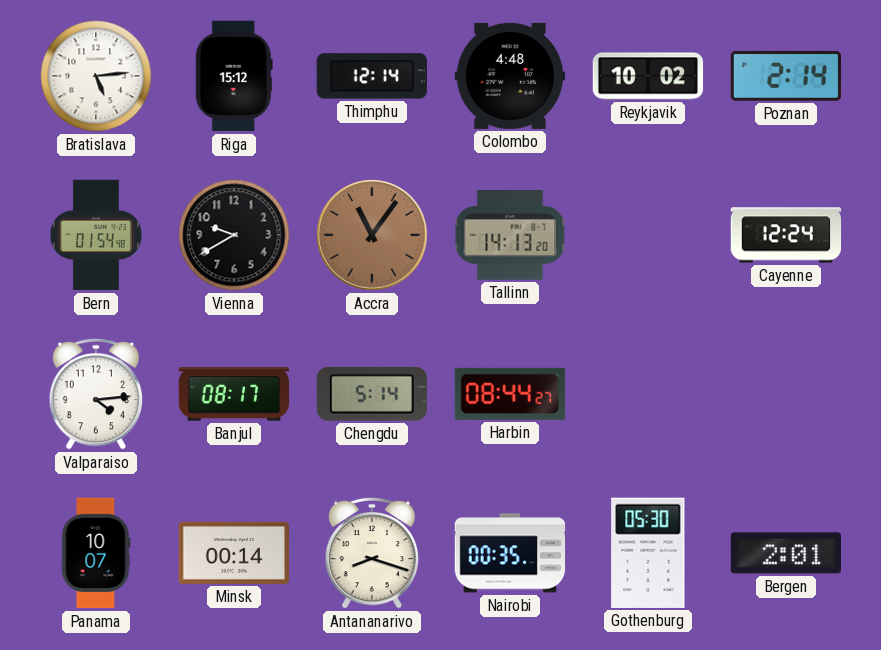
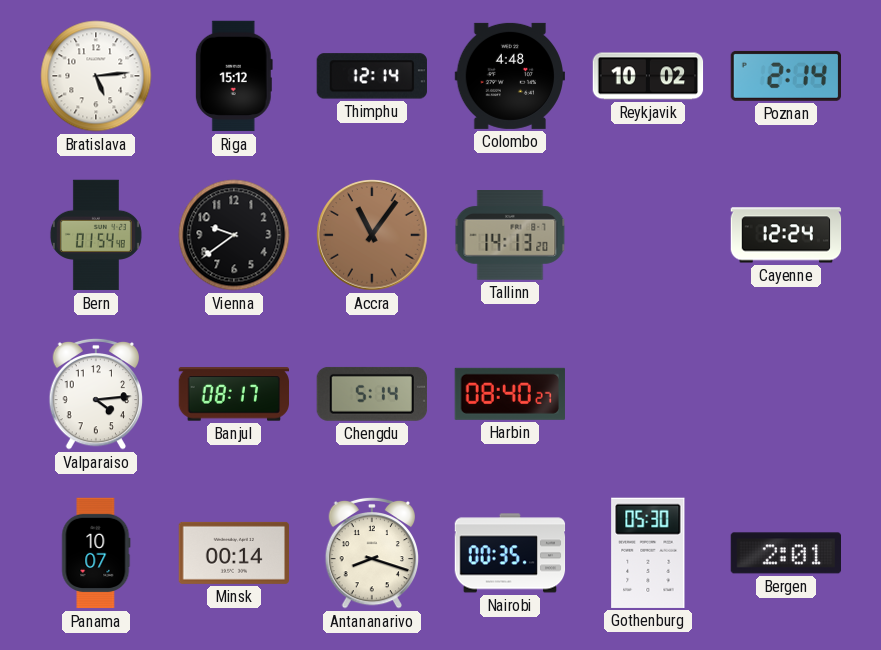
Vienna: 9:40 -> 9:39
Harbin: 08:44 -> 08:40
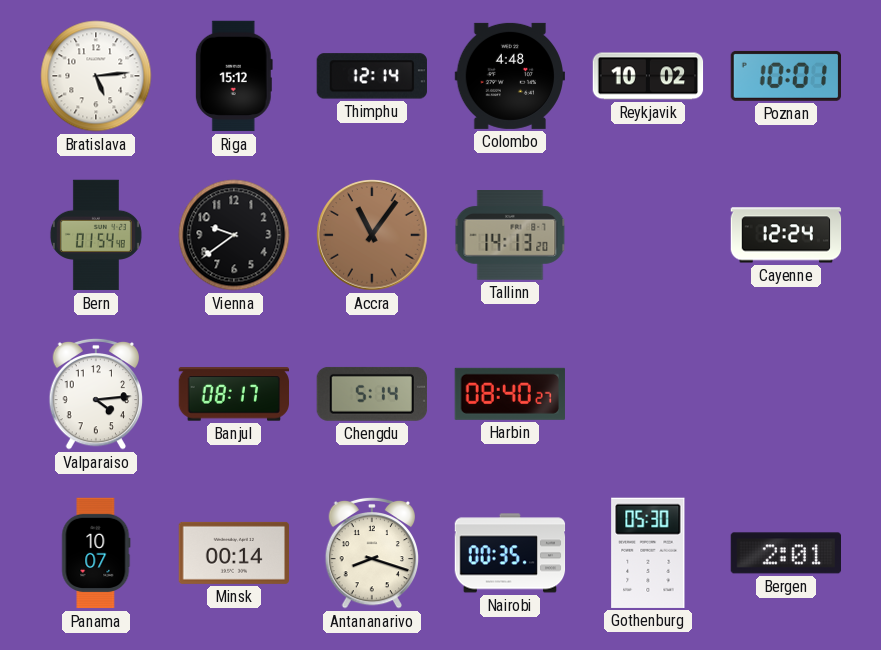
Poznan: 2:14 -> 10:01
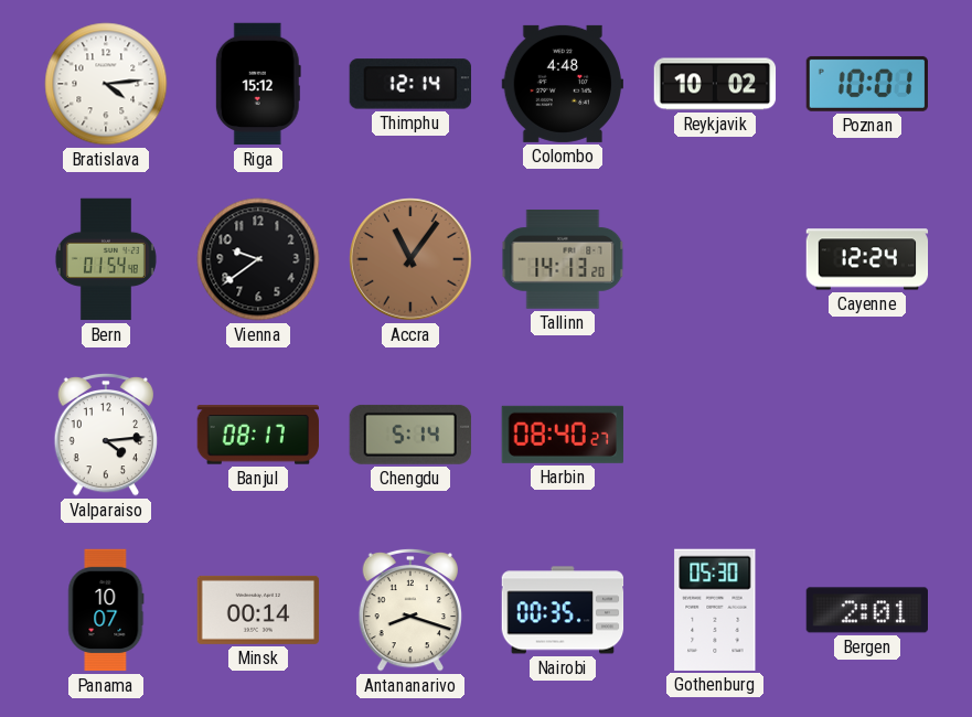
Bratislava: 5:14 -> 4:14
